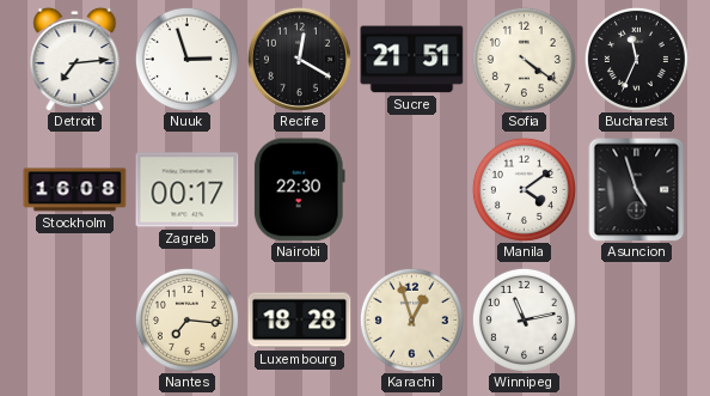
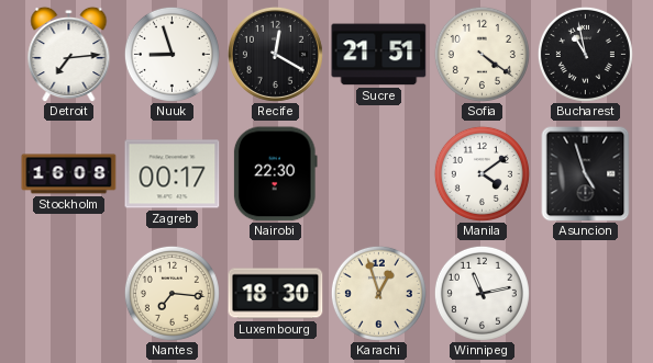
Nuuk: 2:57 -> 8:57
Bucharest: 11:34 -> 10:58
Luxembourg: 18:28 -> 18:30
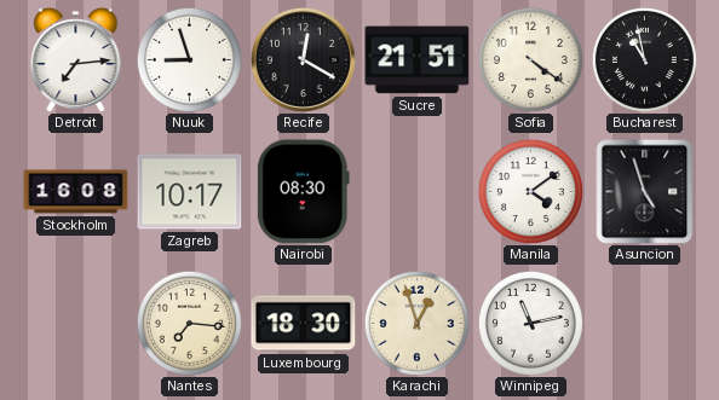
Zagreb: 00:17 -> 10:17
Nairobi: 22:30 -> 08:30
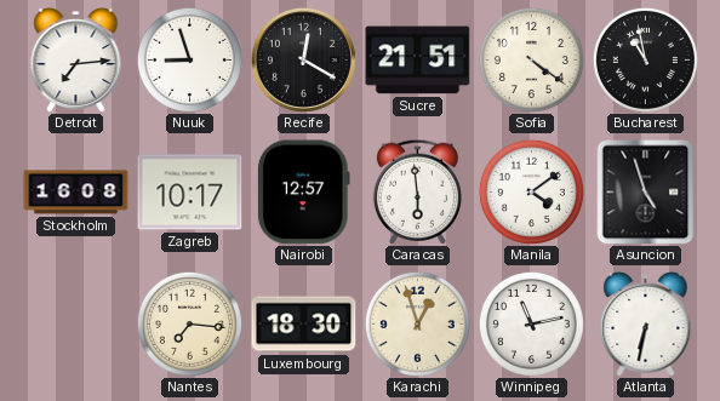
Nairobi: 08:30 -> 12:57
Caracas: none -> 5:59
Atlanta: none -> 6:32
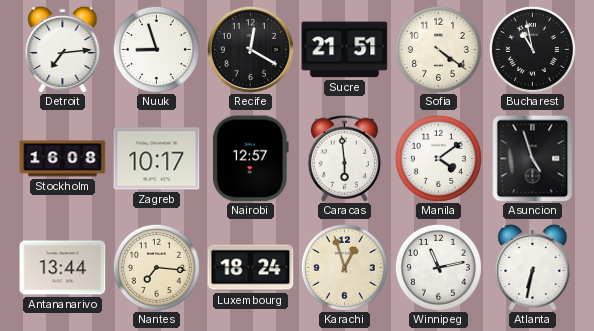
Antananarivo: none -> 13:44
Luxembourg: 18:30 -> 18:24
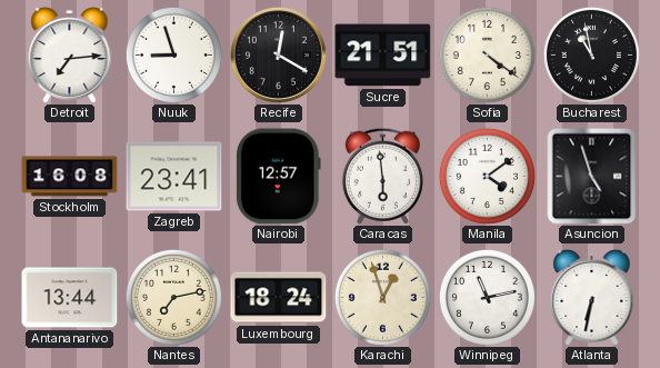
Zagreb: 10:17 -> 23:41
Nantes: 7:16 -> 7:13
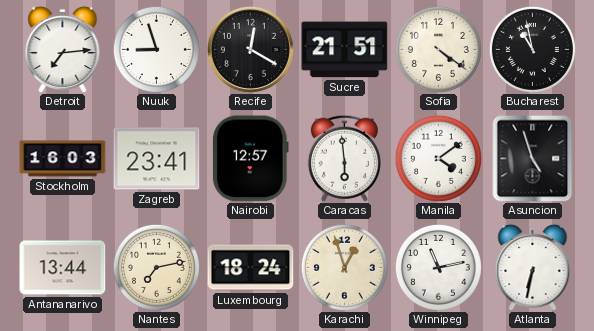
Stockholm: 16:08 -> 16:03
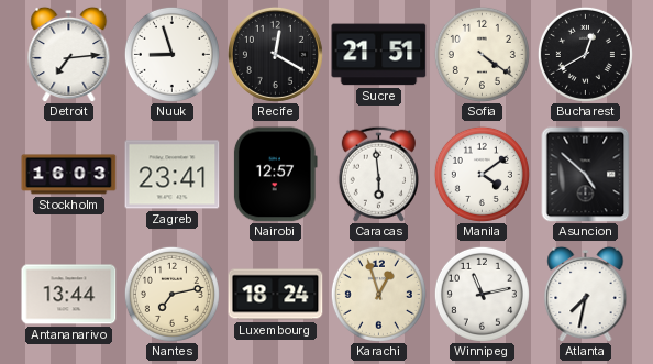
Bucharest: 10:58 -> 12:40
Asuncion: 4:57 -> 4:52
Atlanta: 6:32 -> 7:32
